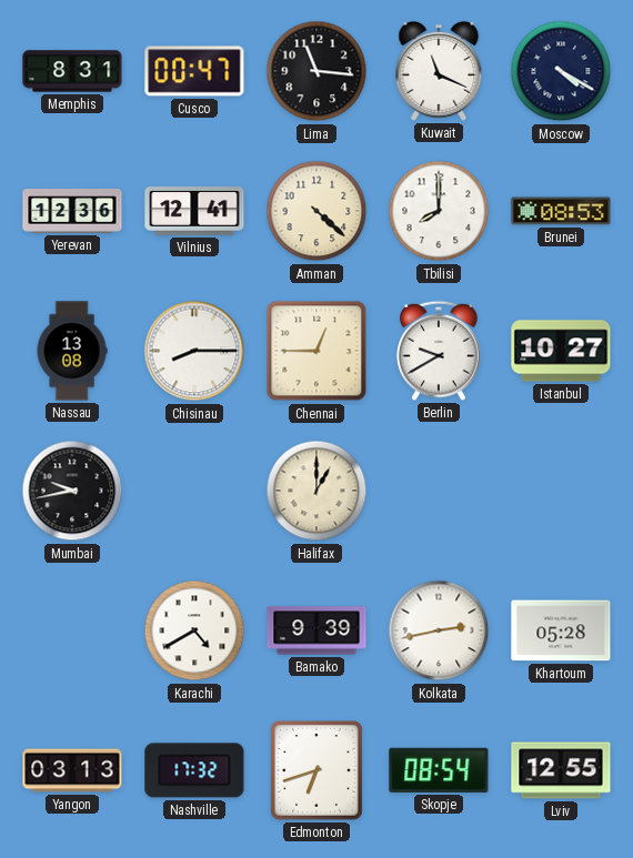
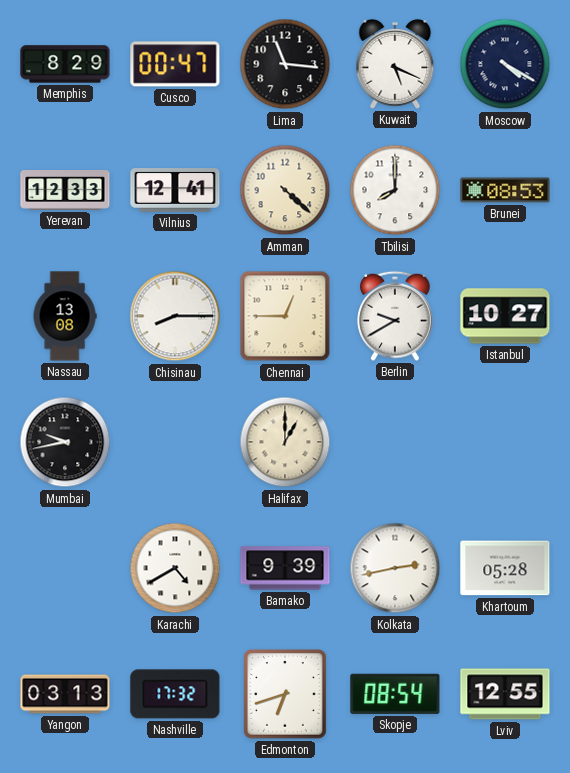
Memphis: 8:31 -> 8:29
Kuwait: 11:19 -> 5:19
Yerevan: 12:36 -> 12:33
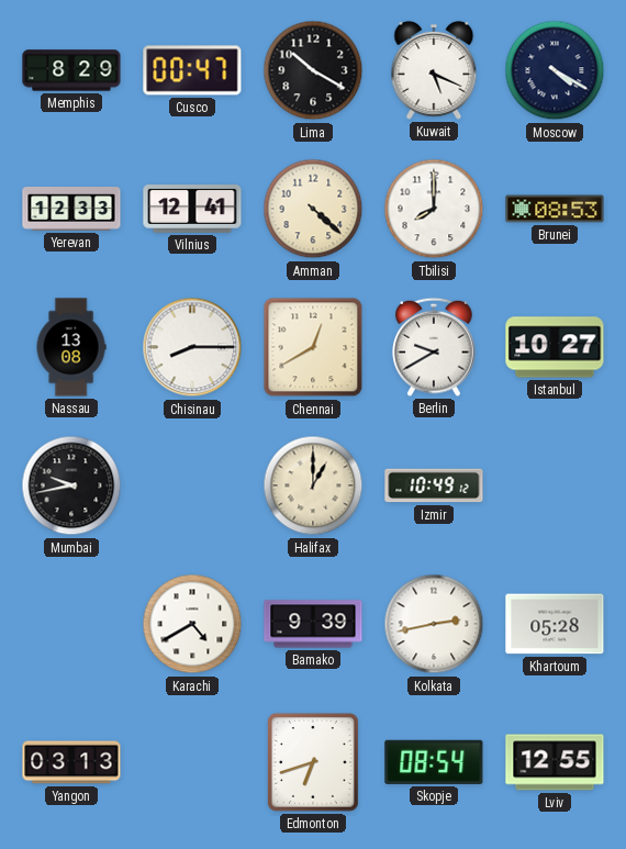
Lima: 11:16 -> 10:20
Chennai: 12:45 -> 12:40
Izmir: none -> 10:49
Nashville: 17:32 -> none
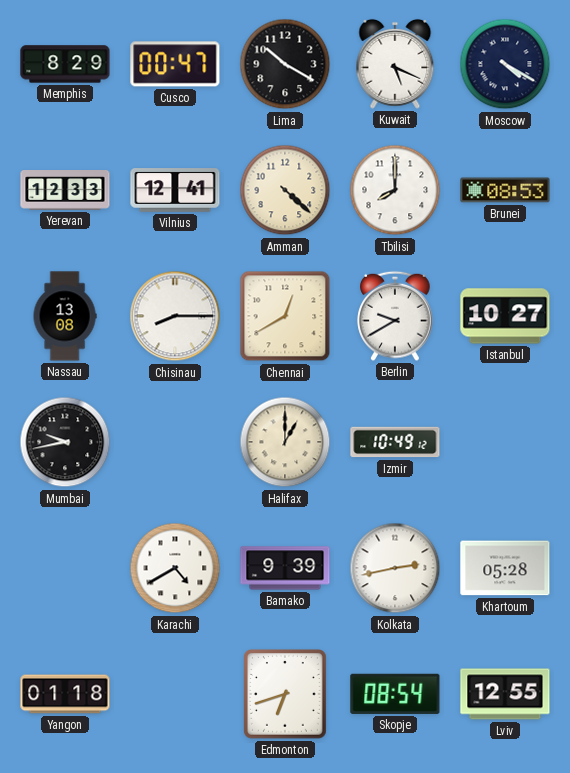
Yangon: 03:13 -> 01:18
